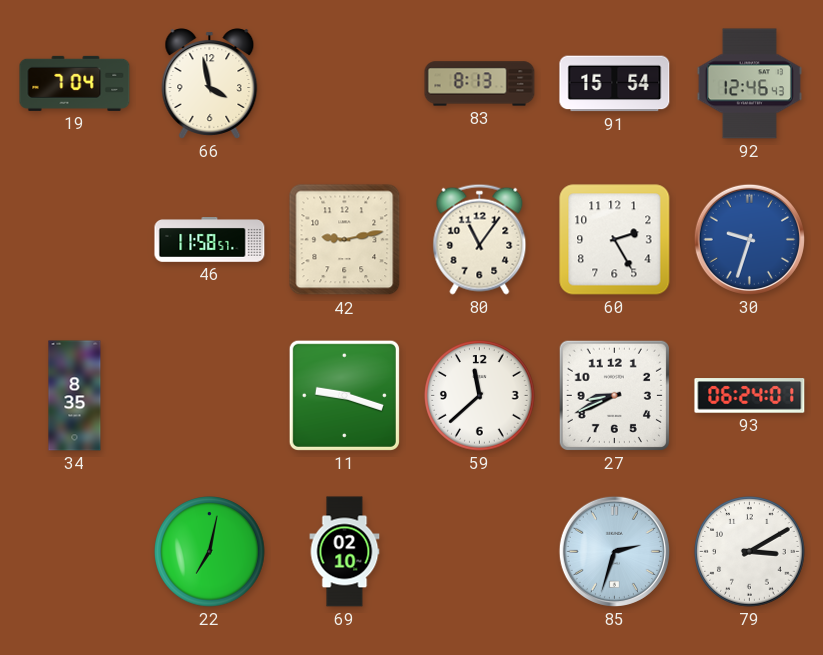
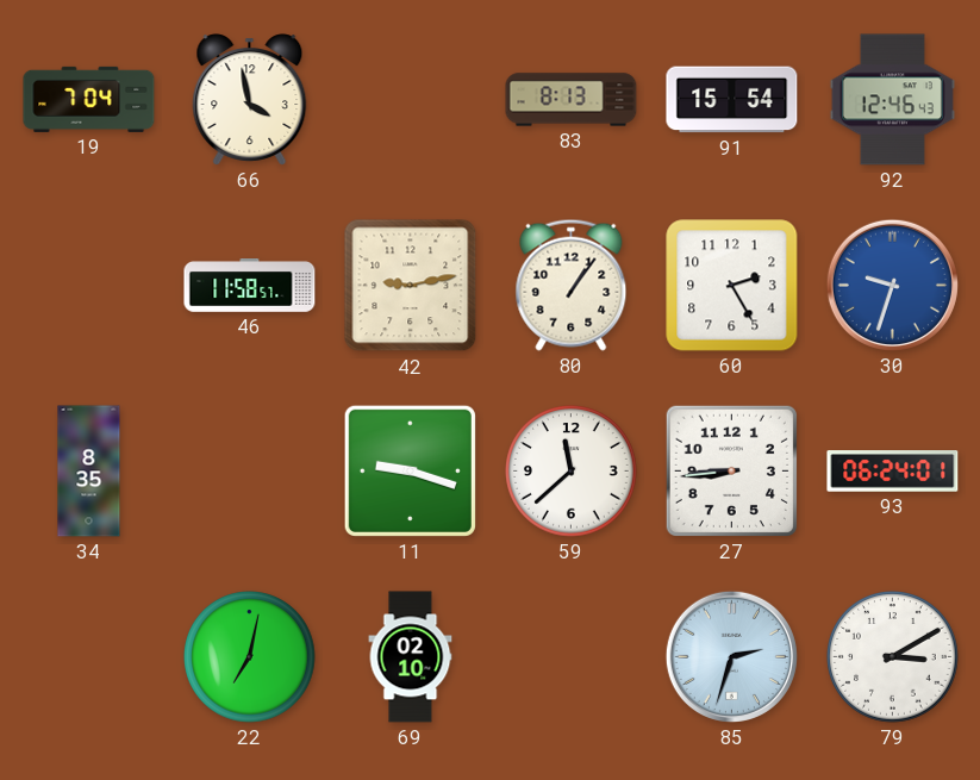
80: 11:06 -> 1:06
27: 8:41 -> 8:44
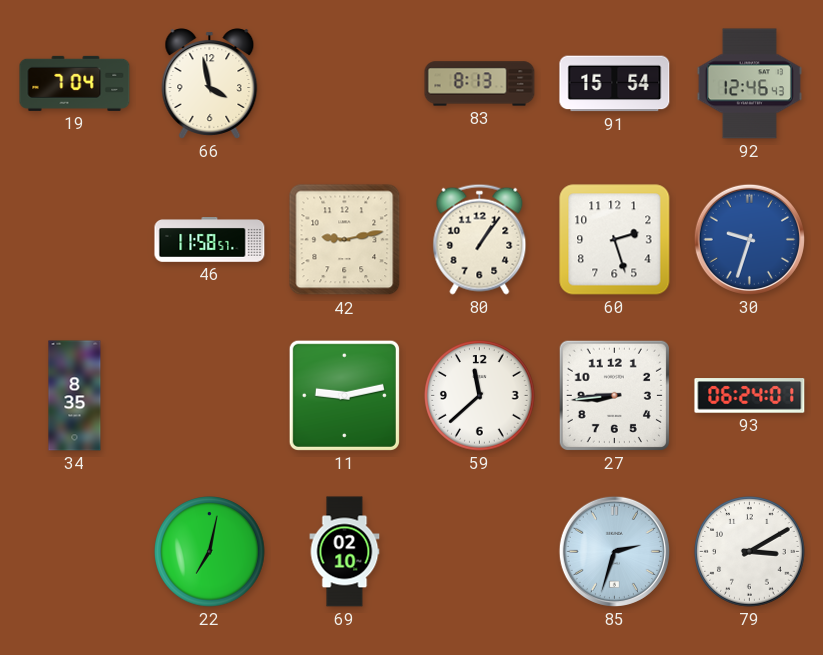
60: 2:25 -> 2:27
11: 9:18 -> 9:13
